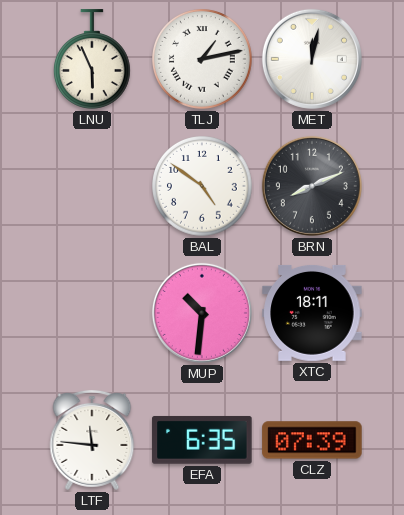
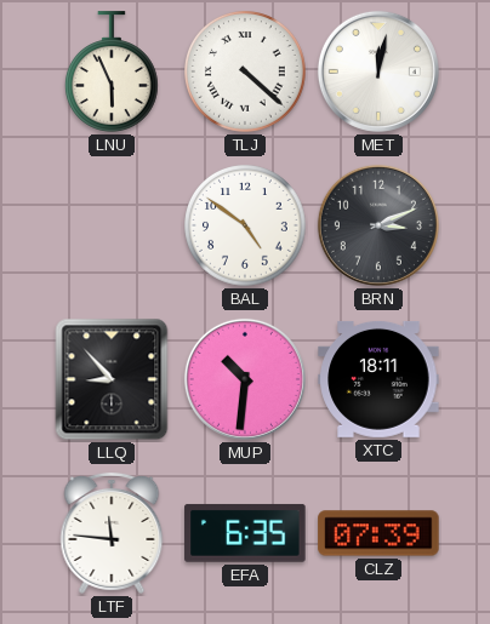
TLJ: 1:13 -> 4:22
BRN: 8:11 -> 3:11
LLQ: none -> 8:53
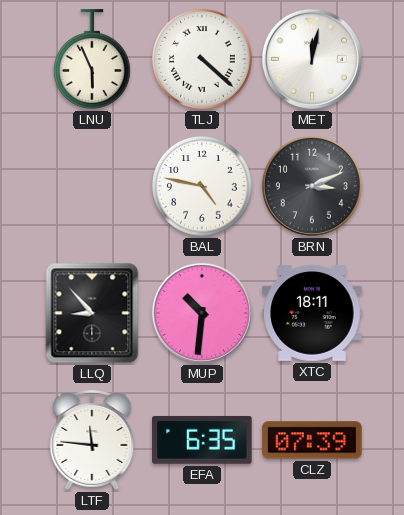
BAL: 4:51 -> 4:47
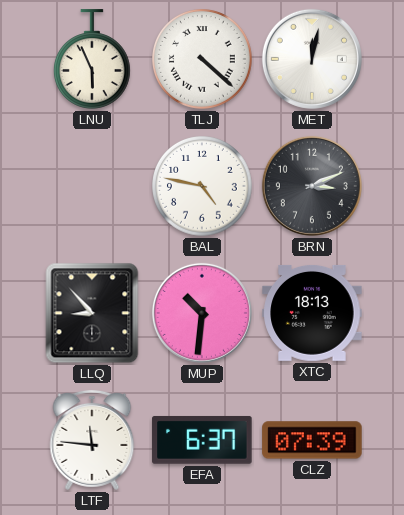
XTC: 18:11 -> 18:13
EFA: 6:35 -> 6:37
